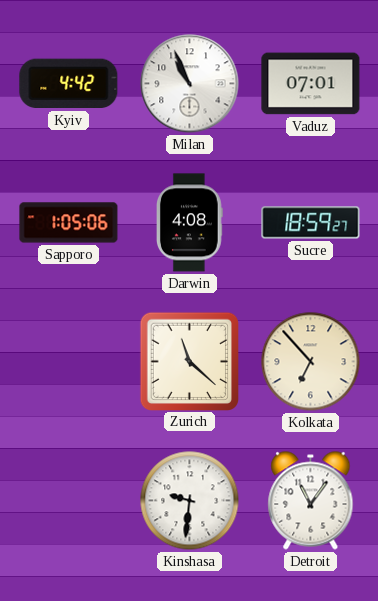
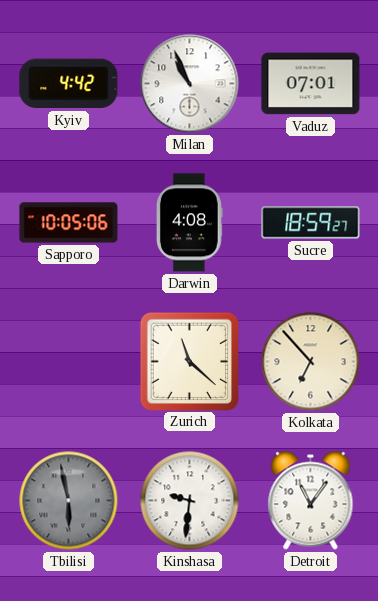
Sapporo: 1:05 -> 10:05
Tbilisi: none -> 5:58
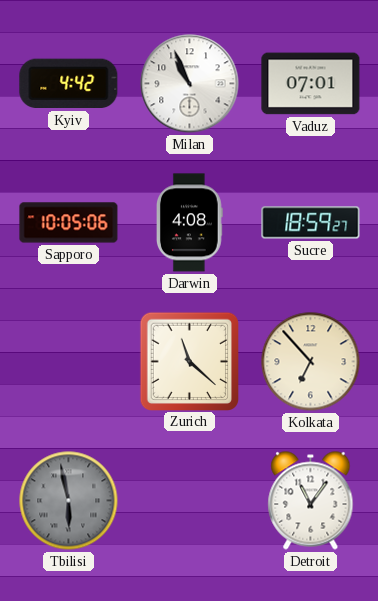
Kinshasa: 9:31 -> none
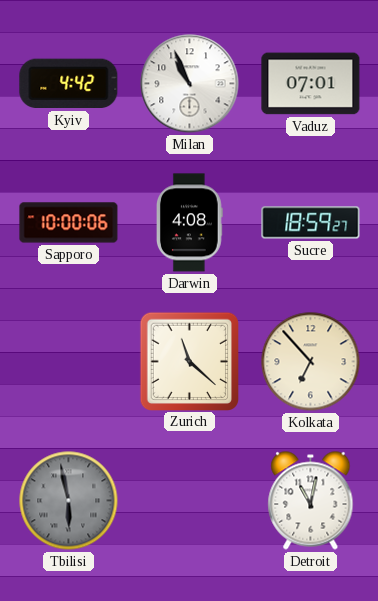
Sapporo: 10:05 -> 10:00
Detroit: 11:06 -> 11:02
